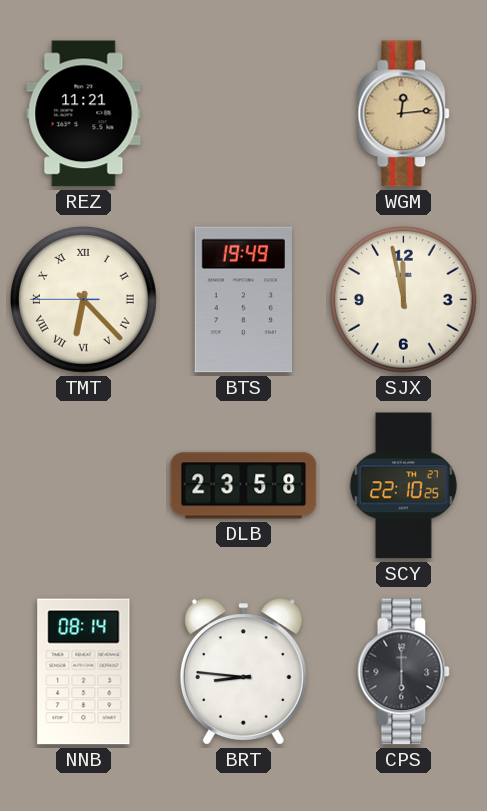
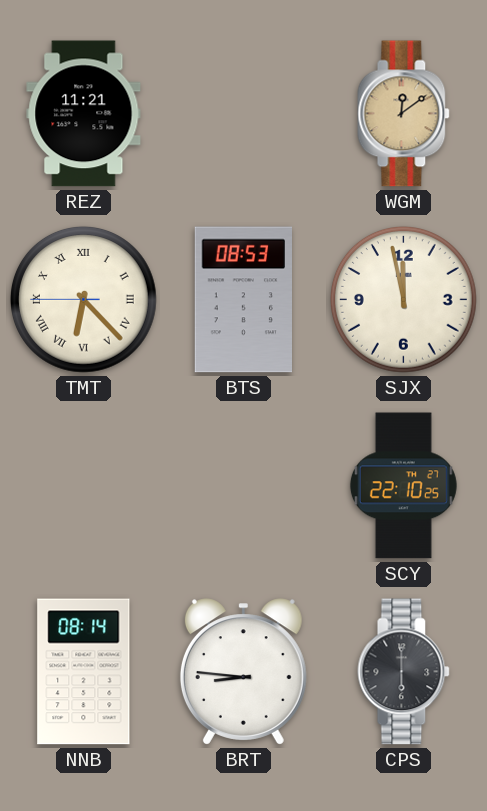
WGM: 12:14 -> 12:09
BTS: 19:49 -> 08:53
DLB: 23:58 -> none
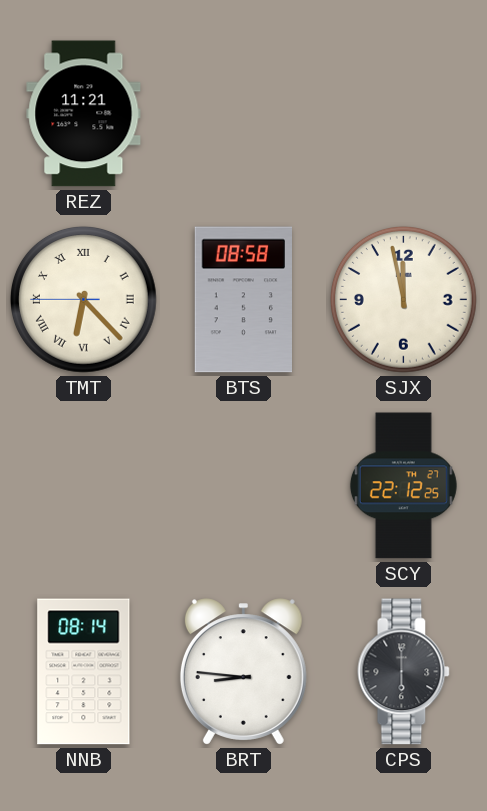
WGM: 12:09 -> none
BTS: 08:53 -> 08:58
SCY: 22:10 -> 22:12
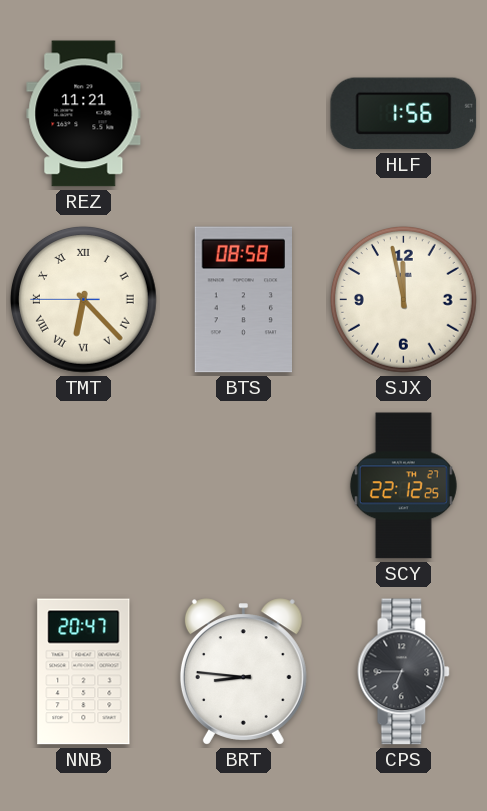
HLF: none -> 1:56
NNB: 08:14 -> 20:47
CPS: 6:00 -> 6:45
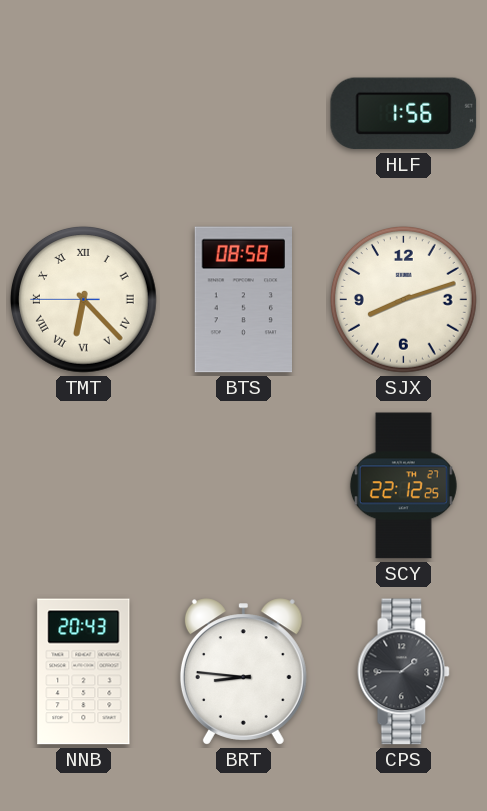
REZ: 11:21 -> none
SJX: 11:58 -> 8:12
NNB: 20:47 -> 20:43
CPS: 6:45 -> 1:45
